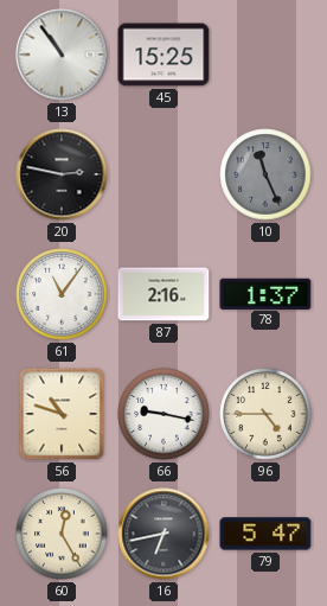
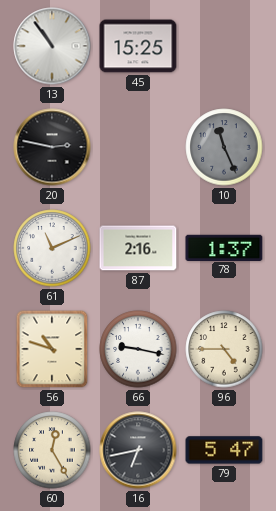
61: 11:06 -> 11:11
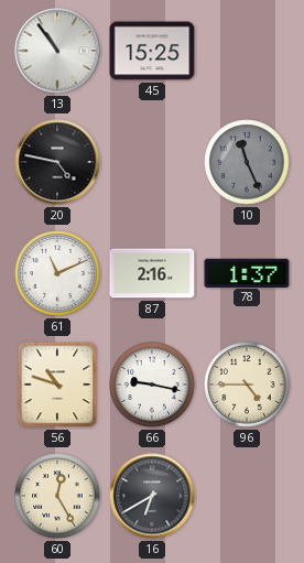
20: 2:47 -> 4:47
16: 6:43 -> 6:40
79: 5:47 -> none
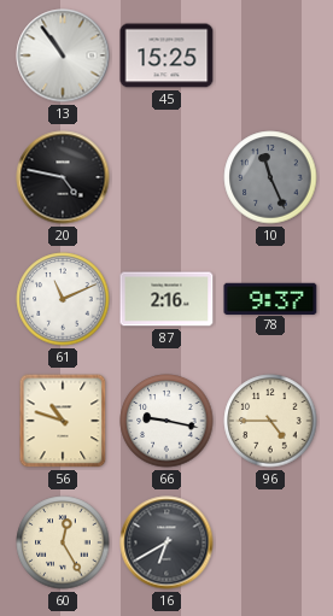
78: 1:37 -> 9:37
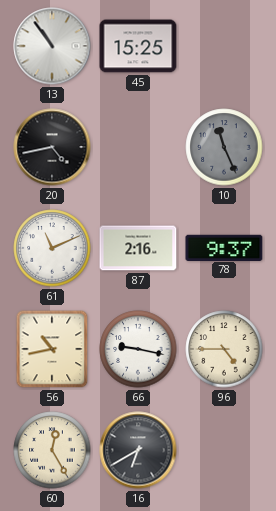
20: 4:47 -> 4:43
56: 10:48 -> 10:43
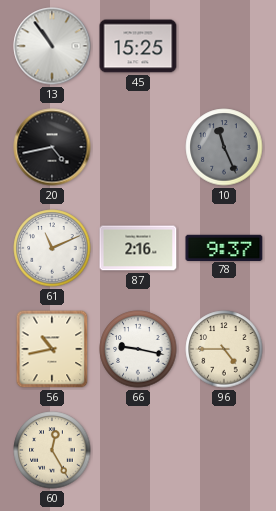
16: 6:40 -> none
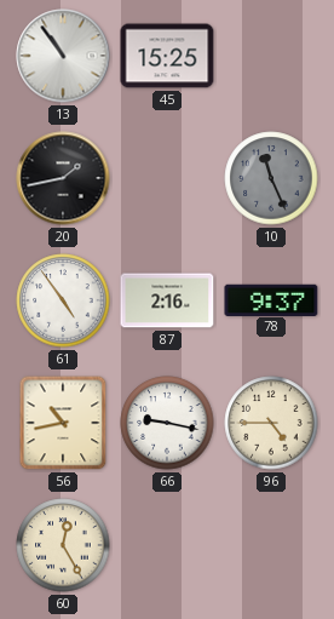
20: 4:43 -> 1:43
61: 11:11 -> 4:54
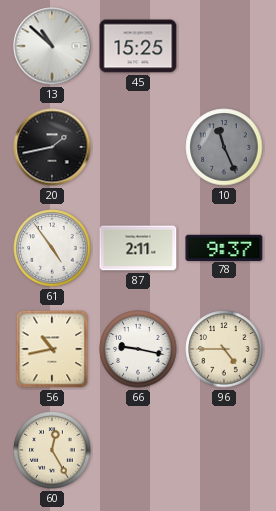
13: 10:54 -> 10:52
87: 2:16 -> 2:11
